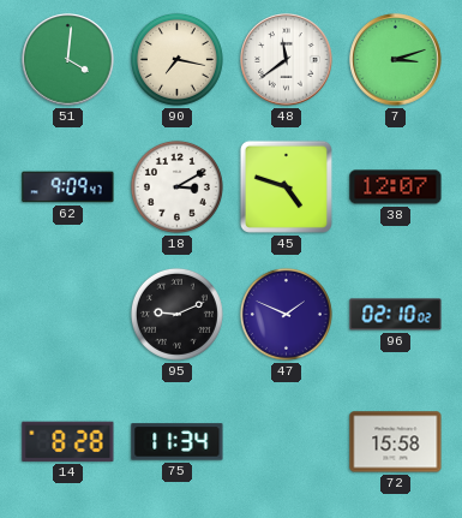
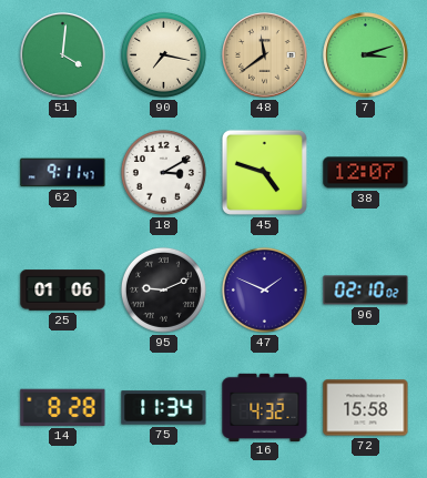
48 dial: white -> champagne
62: 9:09 -> 9:11
25: none -> 01:06
16: none -> 4:32
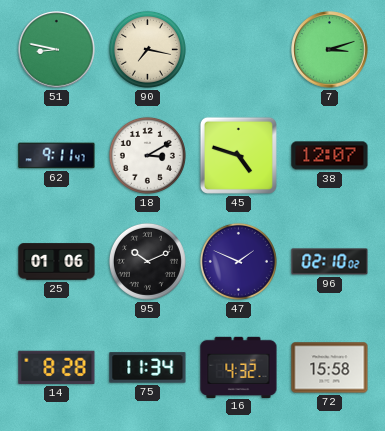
51: 4:01 -> 8:47
48: 11:39 -> none
95: 9:11 -> 10:11
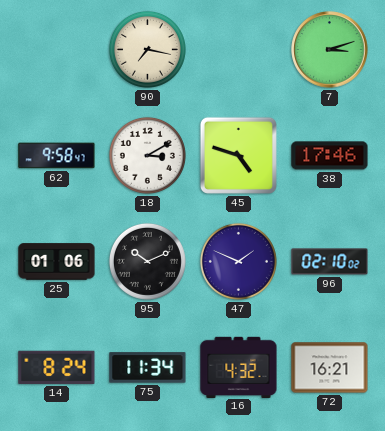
51: 8:47 -> none
62: 9:11 -> 9:58
38: 12:07 -> 17:46
14: 8:28 -> 8:24
72: 15:58 -> 16:21
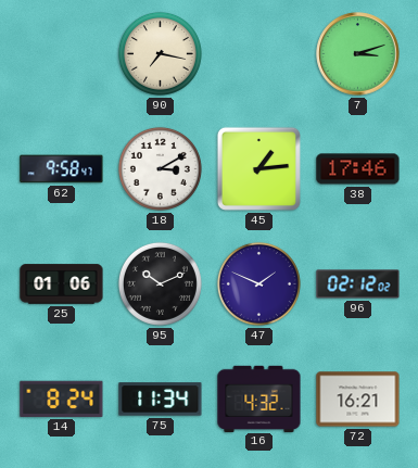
45: 4:48 -> 1:14
96: 02:10 -> 02:12
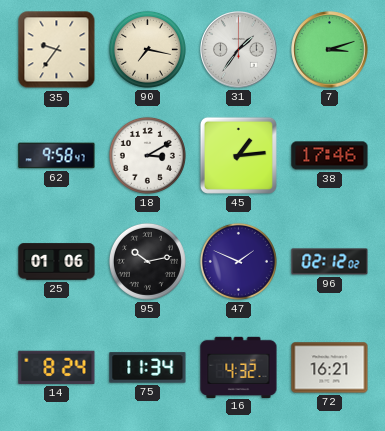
35: none -> 9:36
31: none -> 1:36
95: 10:11 -> 10:13
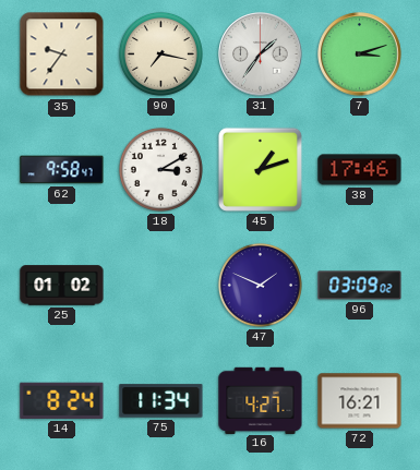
45: 1:14 -> 1:12
25: 01:06 -> 01:02
95: 10:13 -> none
96: 02:12 -> 03:09
16: 4:32 -> 4:27
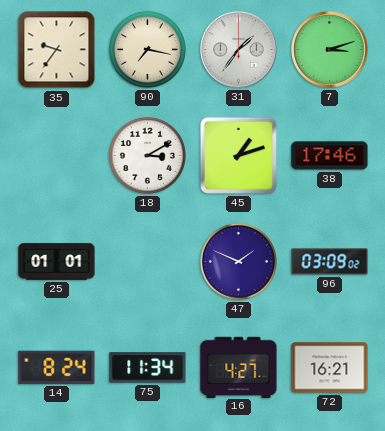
62: 9:58 -> none
25: 01:02 -> 01:01
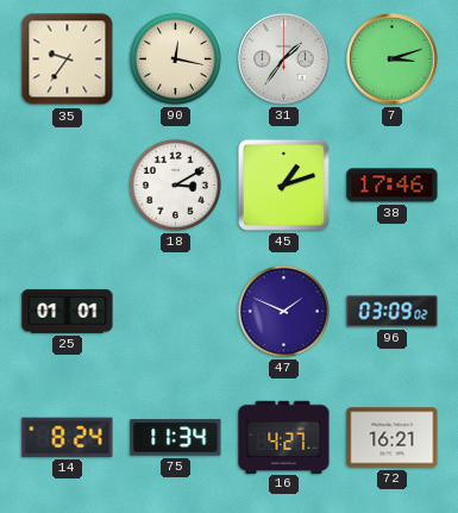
90: 7:17 -> 12:17
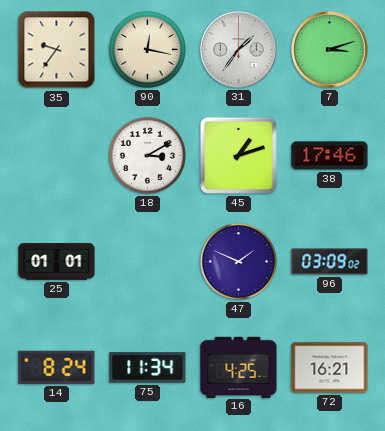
16: 4:27 -> 4:25
